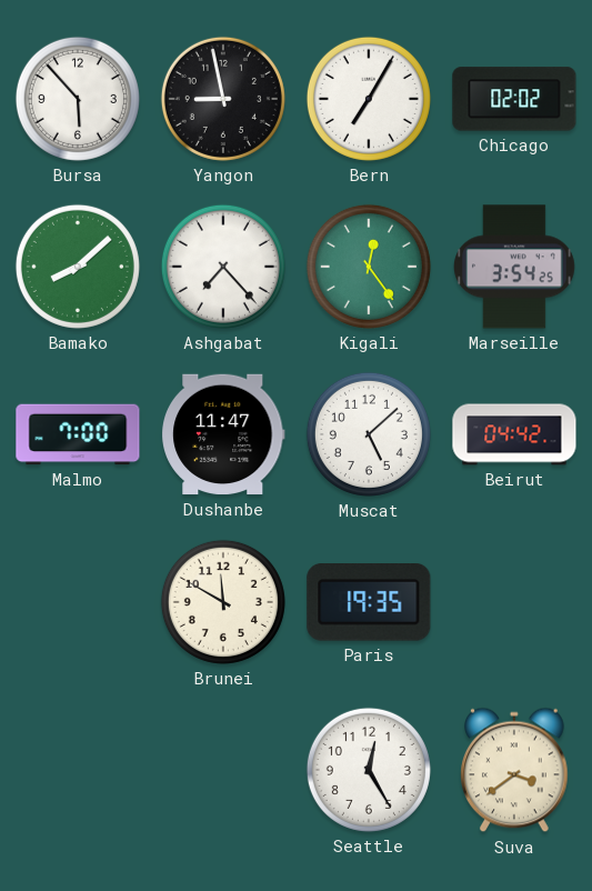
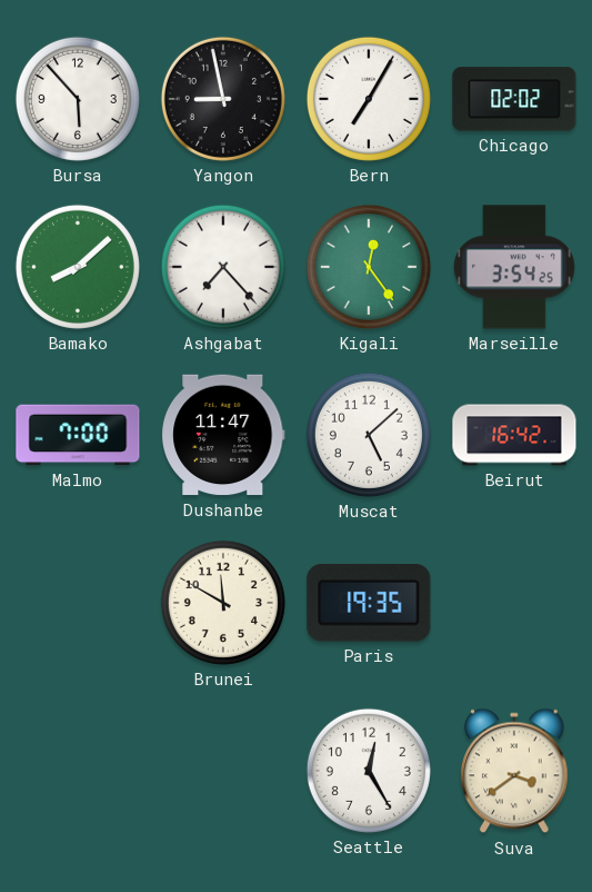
Beirut: 04:42 -> 16:42
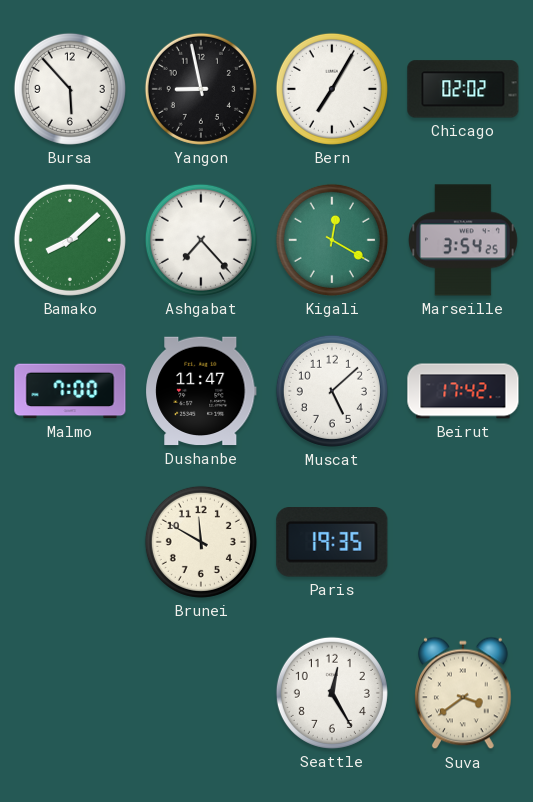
Kigali: 12:24 -> 12:20
Beirut: 16:42 -> 17:42
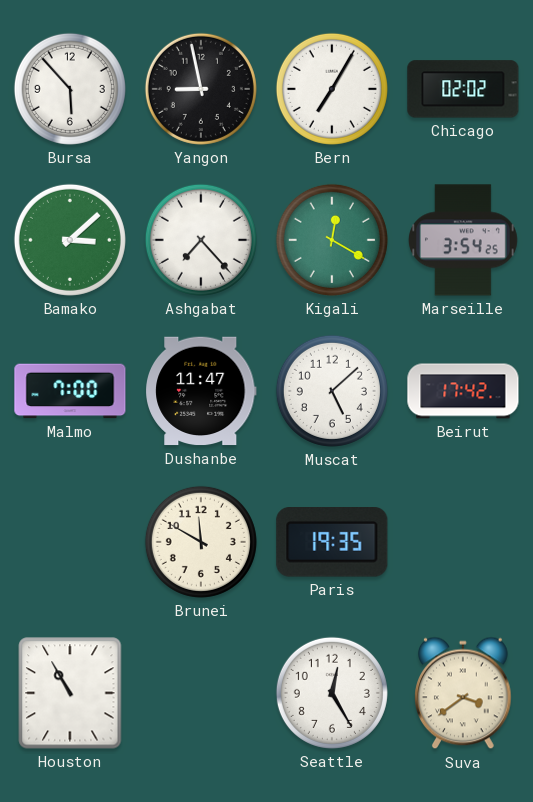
Bamako: 8:08 -> 3:08
Houston: none -> 10:55
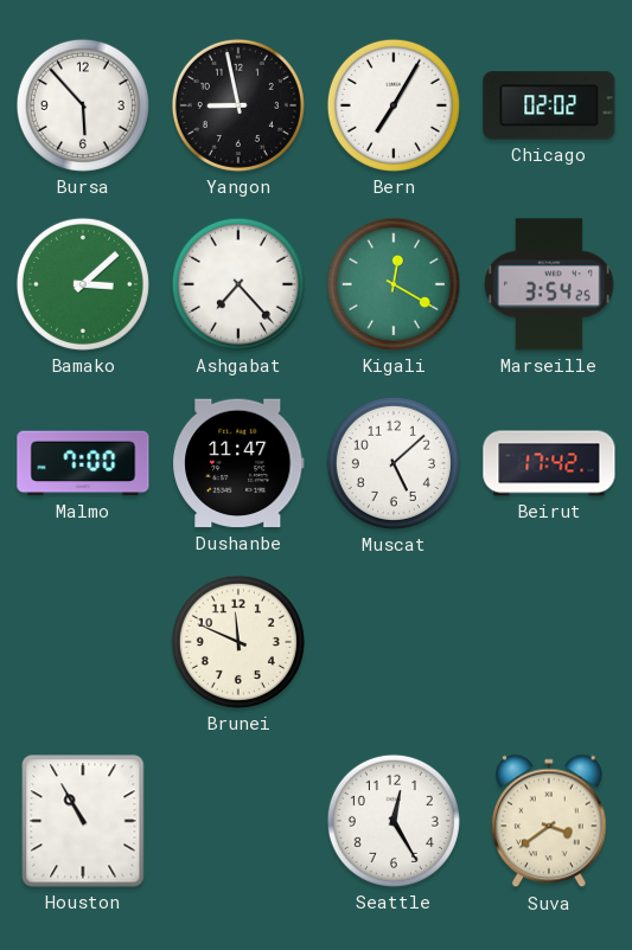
Brunei: 11:50 -> 11:49
Paris: 19:35 -> none
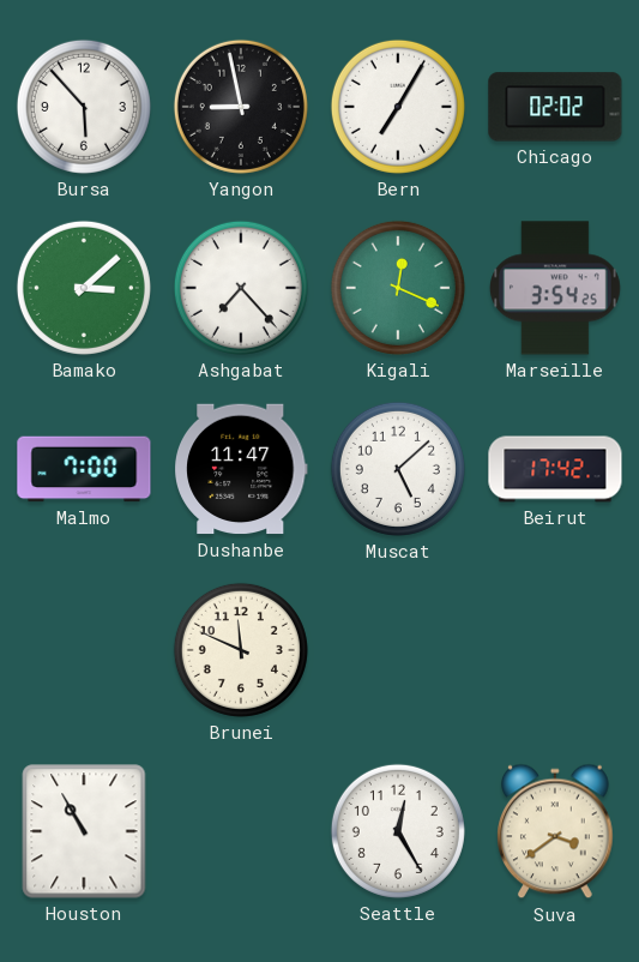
Kigali: 12:20 -> 12:19
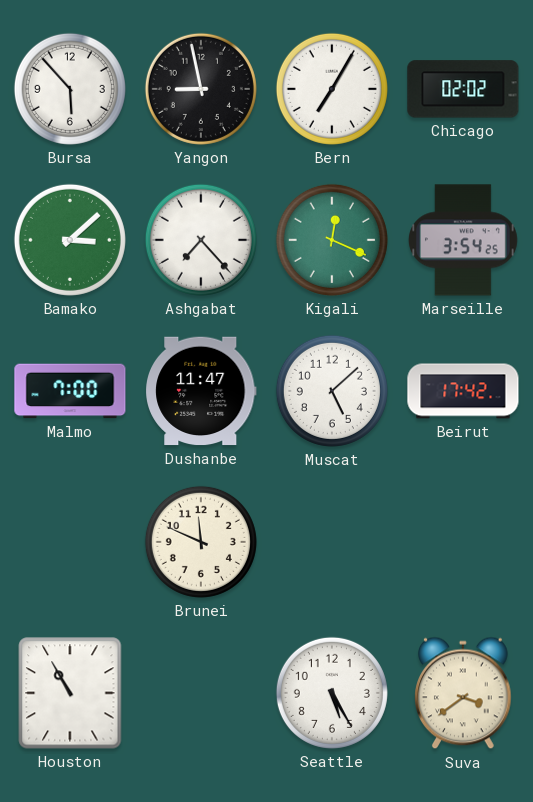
Seattle: 12:25 -> 5:25
